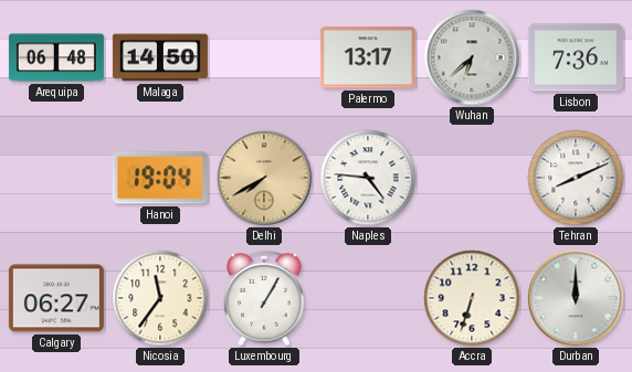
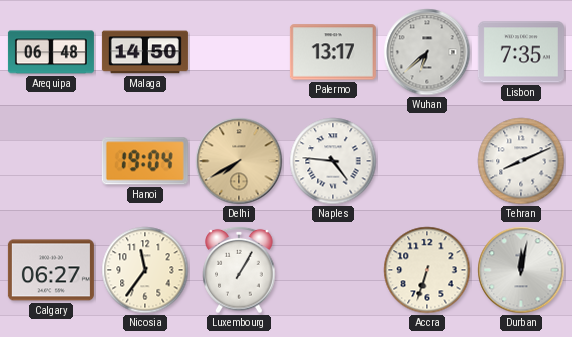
Lisbon: 7:36 -> 7:35
Durban: 12:00 -> 12:02
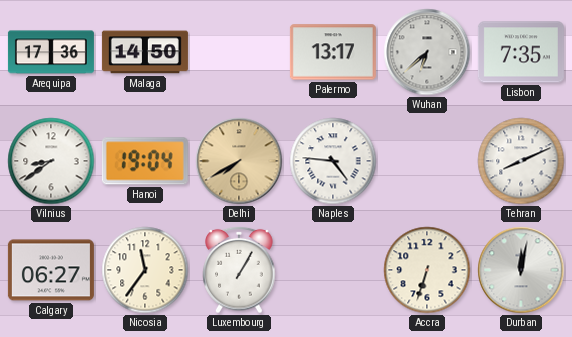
Arequipa: 06:48 -> 17:36
Vilnius: none -> 8:39
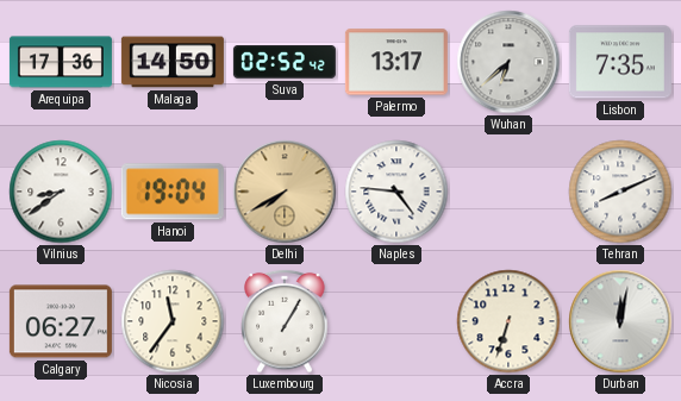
Suva: none -> 02:52
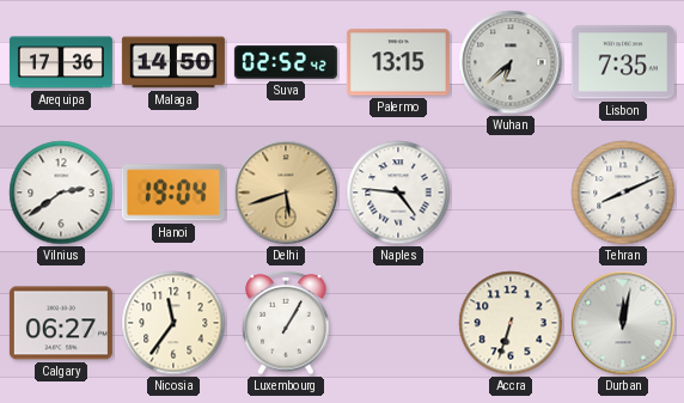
Palermo: 13:17 -> 13:15
Vilnius: 8:39 -> 2:39
Delhi: 7:40 -> 5:42
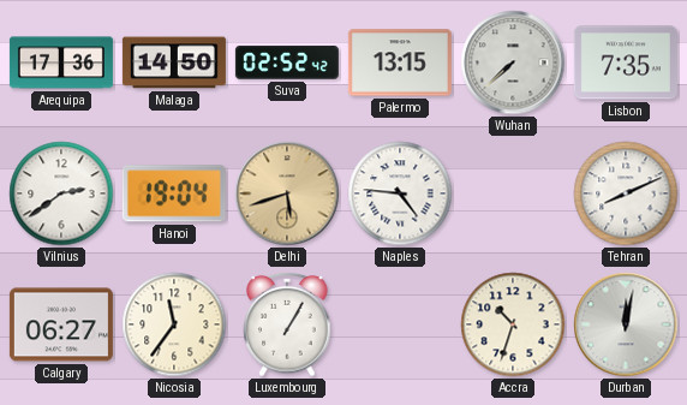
Wuhan: 6:38 -> 7:38
Accra: 6:33 -> 10:33
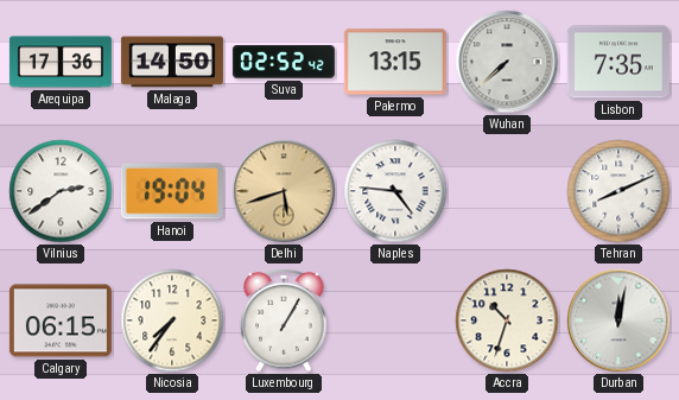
Calgary: 06:27 -> 06:15
Nicosia: 11:36 -> 7:36
